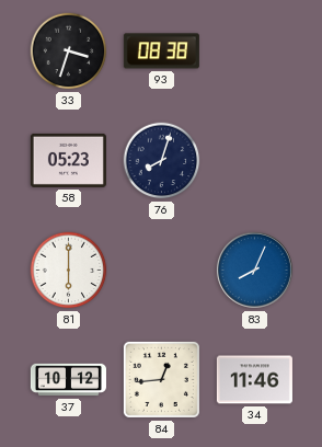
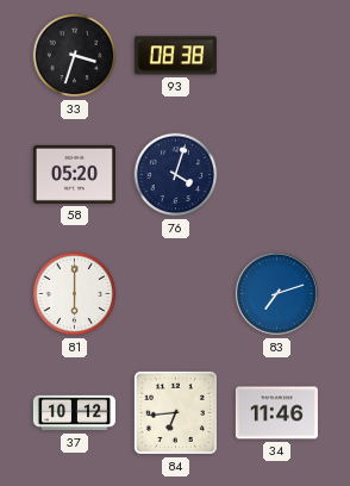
58: 05:23 -> 05:20
76: 8:03 -> 4:03
83: 8:04 -> 7:12
84: 12:44 -> 6:44
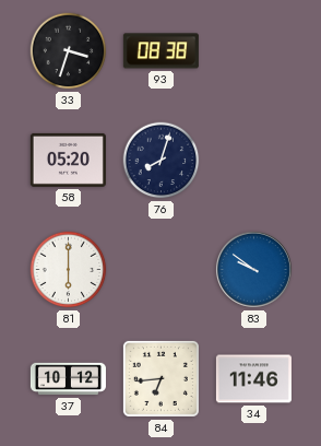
76: 4:03 -> 8:03
83: 7:12 -> 9:51
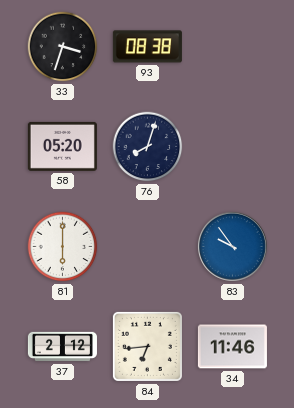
83: 9:51 -> 9:54
37: 10:12 -> 2:12
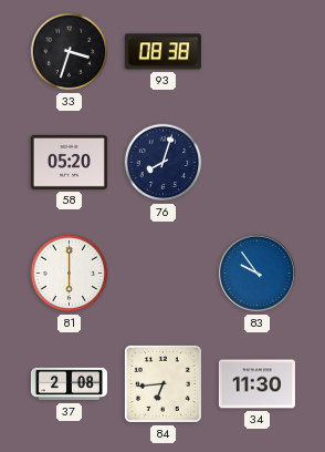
37: 2:12 -> 2:08
34: 11:46 -> 11:30
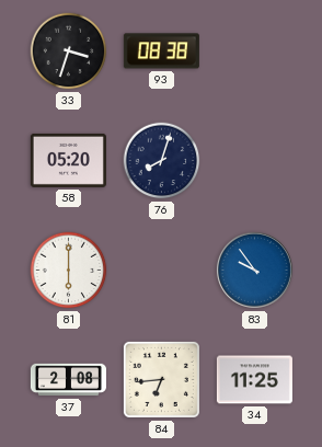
34: 11:30 -> 11:25
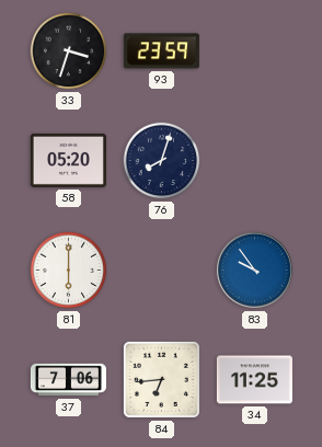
93: 08:38 -> 23:59
37: 2:08 -> 7:06
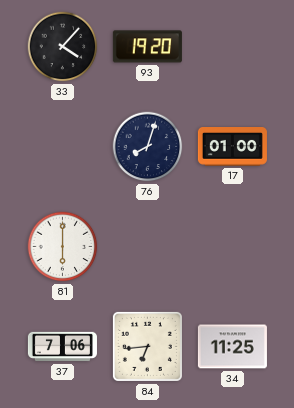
33: 3:33 -> 4:07
93: 23:59 -> 19:20
58: 05:20 -> none
17: none -> 01:00
83: 9:54 -> none
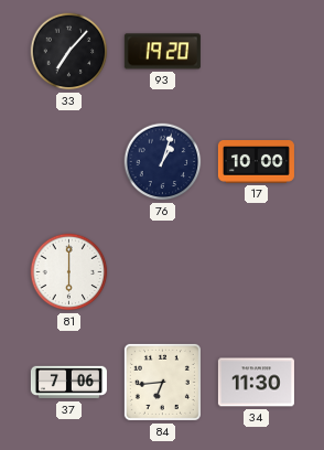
33: 4:07 -> 7:07
76: 8:03 -> 1:03
17: 01:00 -> 10:00
34: 11:25 -> 11:30
